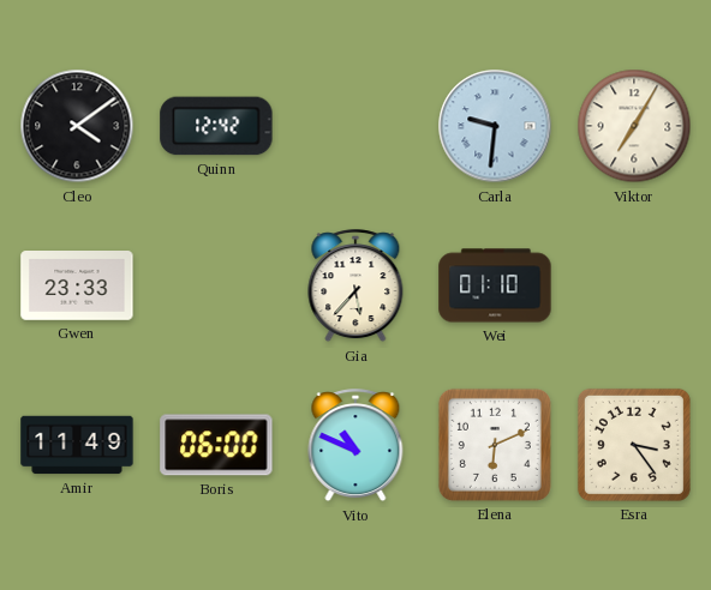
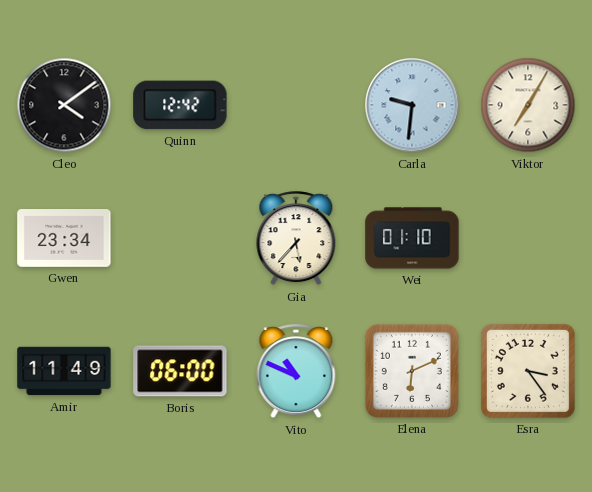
Gwen: 23:33 -> 23:34
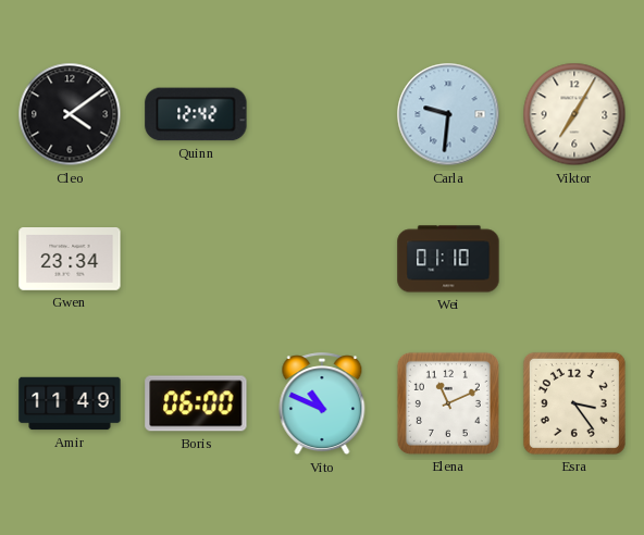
Gia: 5:37 -> none
Elena: 6:11 -> 11:11
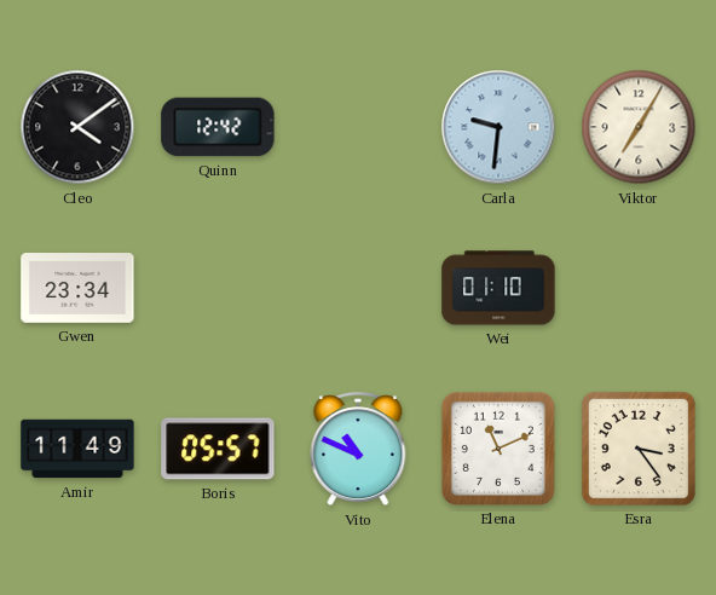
Boris: 06:00 -> 05:57
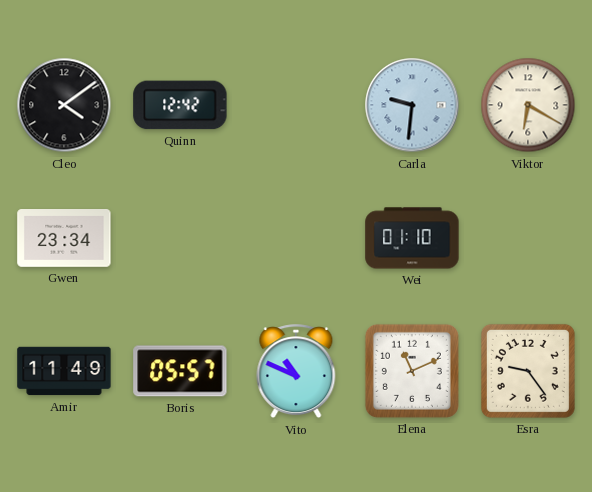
Viktor: 7:05 -> 6:20
Esra: 3:24 -> 9:24
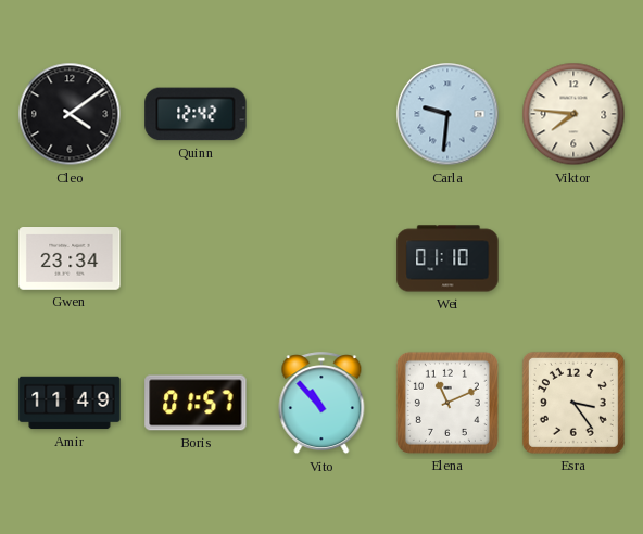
Viktor: 6:20 -> 7:46
Boris: 05:57 -> 01:57
Vito: 10:49 -> 10:53
Esra: 9:24 -> 3:24
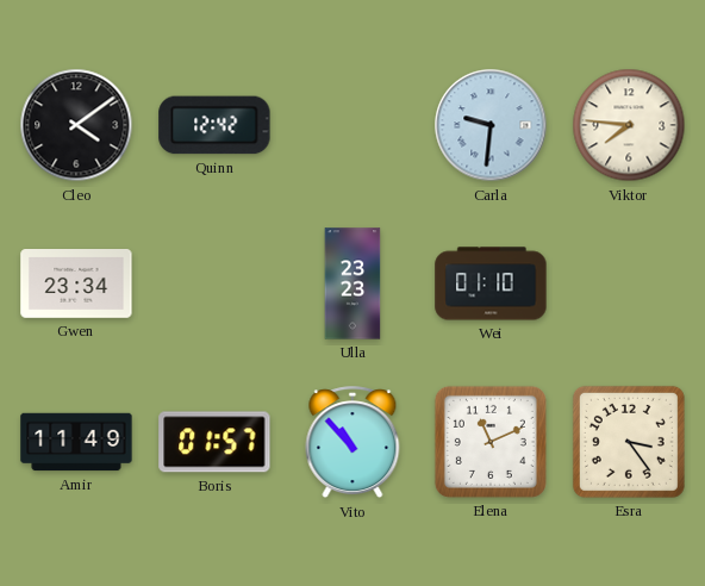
Ulla: none -> 23:23
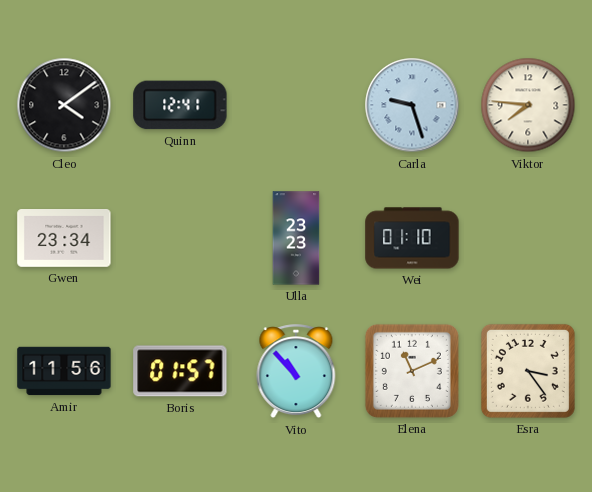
Quinn: 12:42 -> 12:41
Carla: 9:31 -> 9:27
Amir: 11:49 -> 11:56
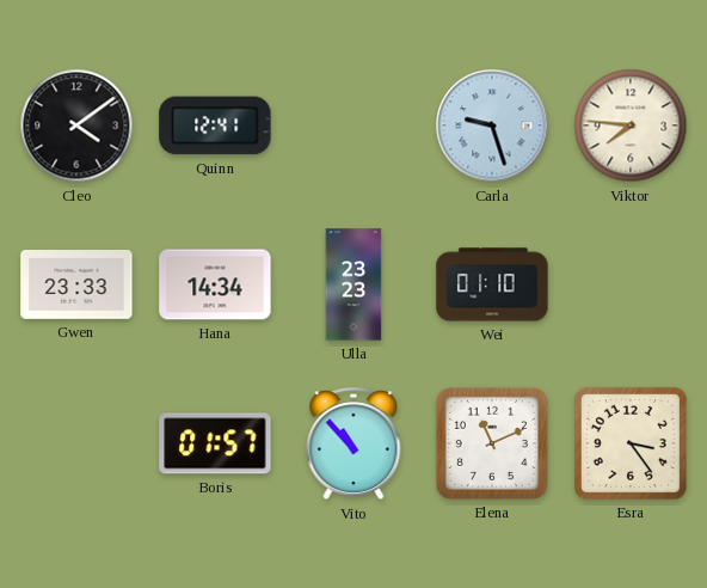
Gwen: 23:34 -> 23:33
Hana: none -> 14:34
Amir: 11:56 -> none
